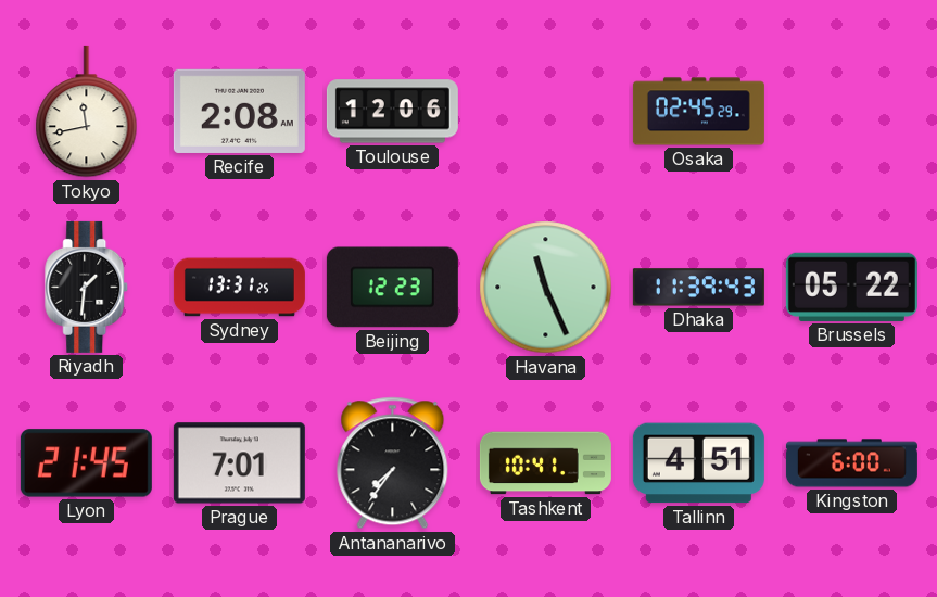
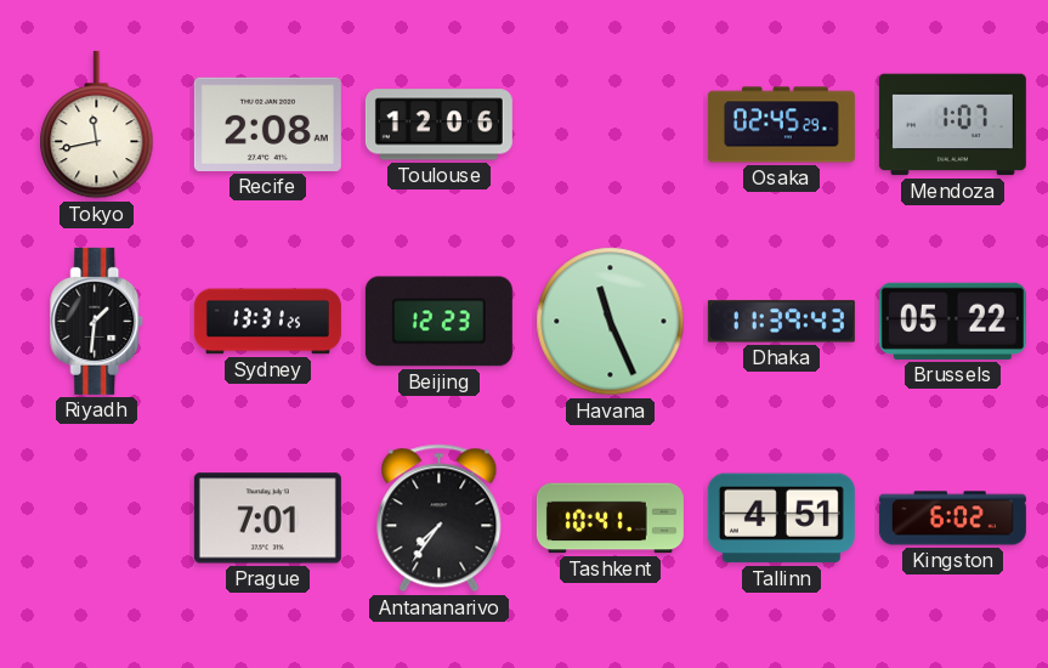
Mendoza: none -> 1:07
Lyon: 21:45 -> none
Kingston: 6:00 -> 6:02
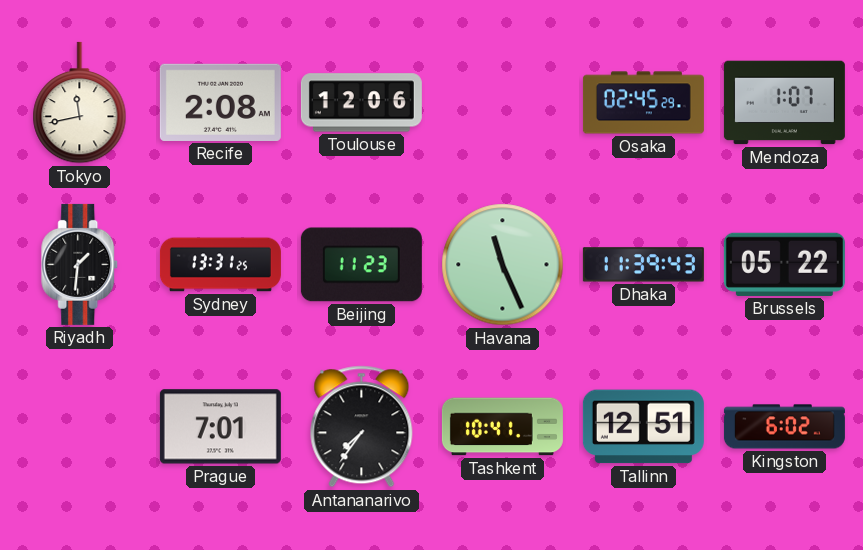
Beijing: 12:23 -> 11:23
Tallinn: 4:51 -> 12:51
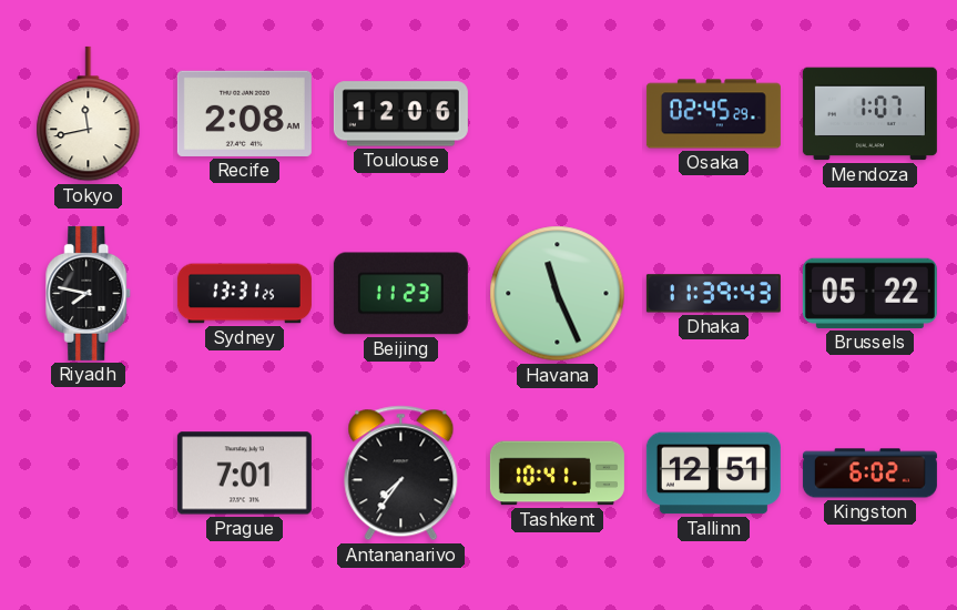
Riyadh: 1:31 -> 7:47
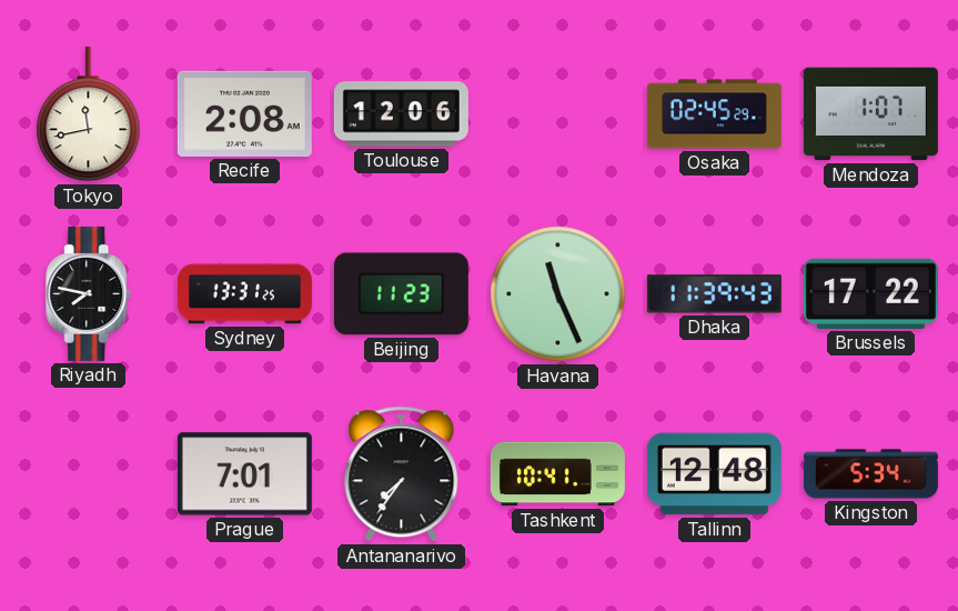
Brussels: 05:22 -> 17:22
Tallinn: 12:51 -> 12:48
Kingston: 6:02 -> 5:34
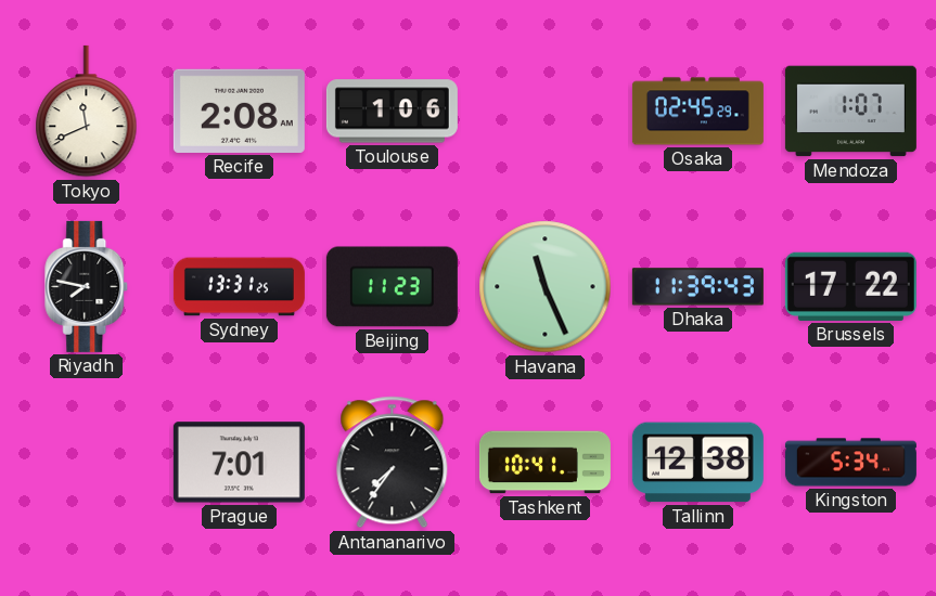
Tokyo: 11:43 -> 11:41
Toulouse: 12:06 -> 1:06
Tallinn: 12:48 -> 12:38
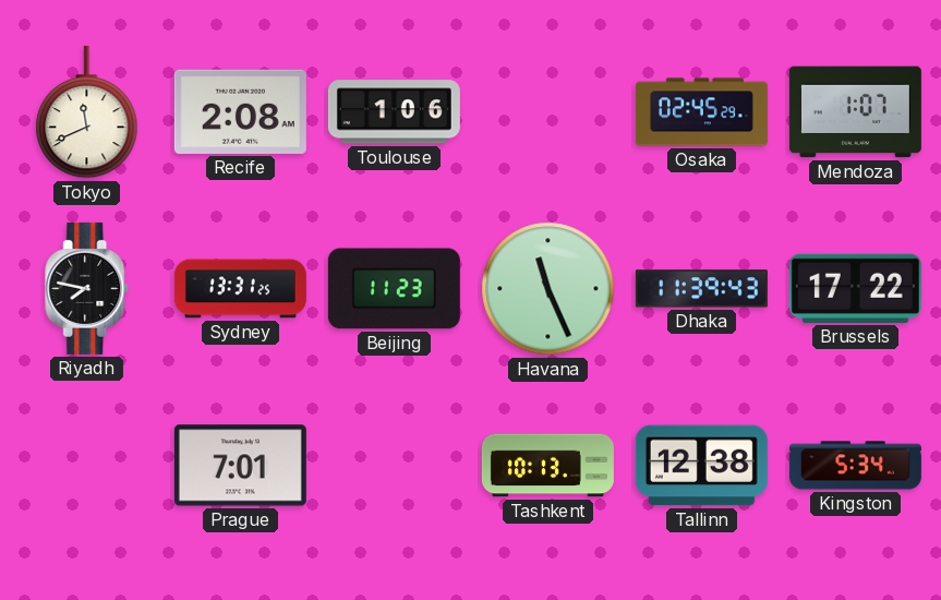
Antananarivo: 7:36 -> none
Tashkent: 10:41 -> 10:13
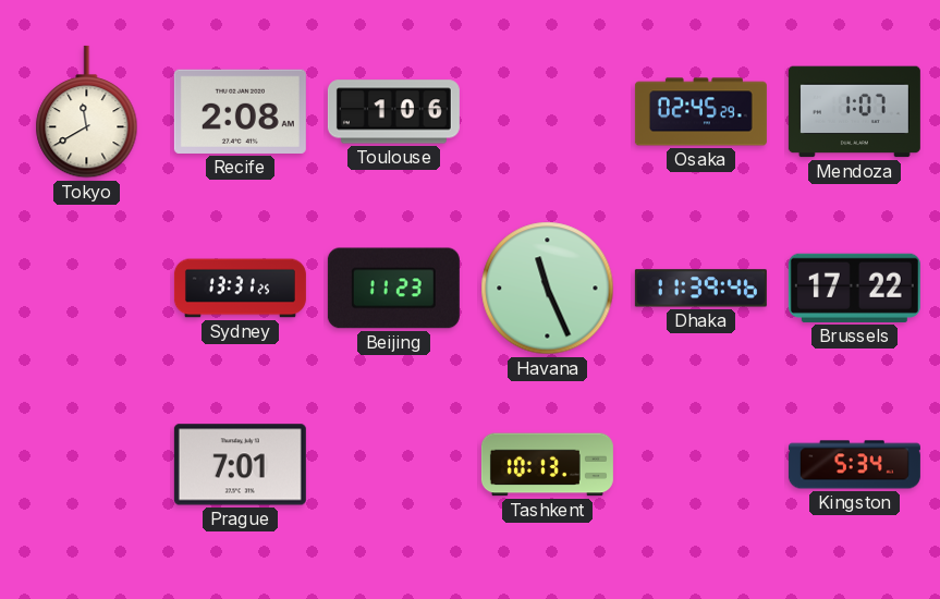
Tokyo: 11:41 -> 11:40
Riyadh: 7:47 -> none
Dhaka: 11:39:43 -> 11:39:46
Tallinn: 12:38 -> none
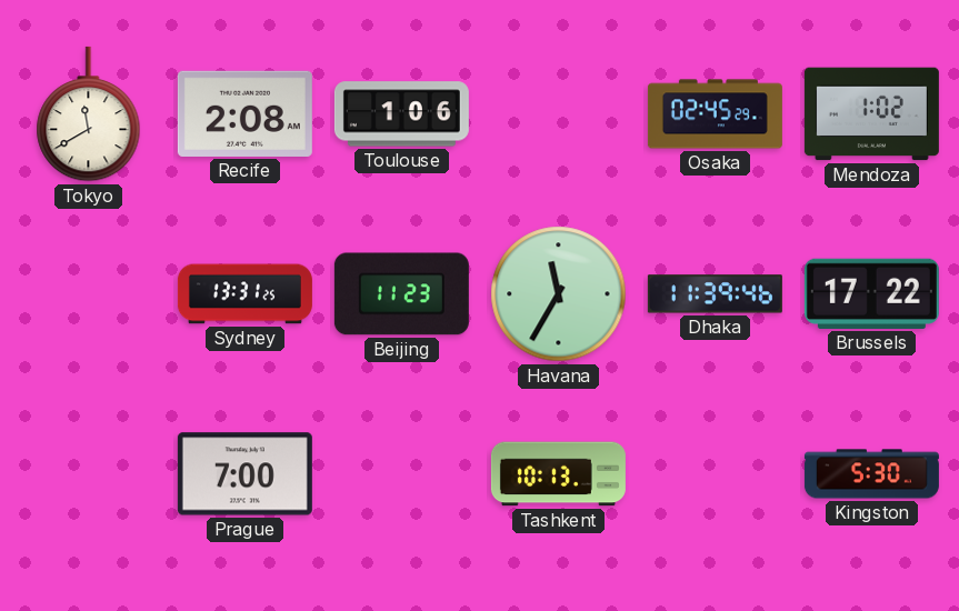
Mendoza: 1:07 -> 1:02
Havana: 11:26 -> 11:35
Prague: 7:01 -> 7:00
Kingston: 5:34 -> 5:30
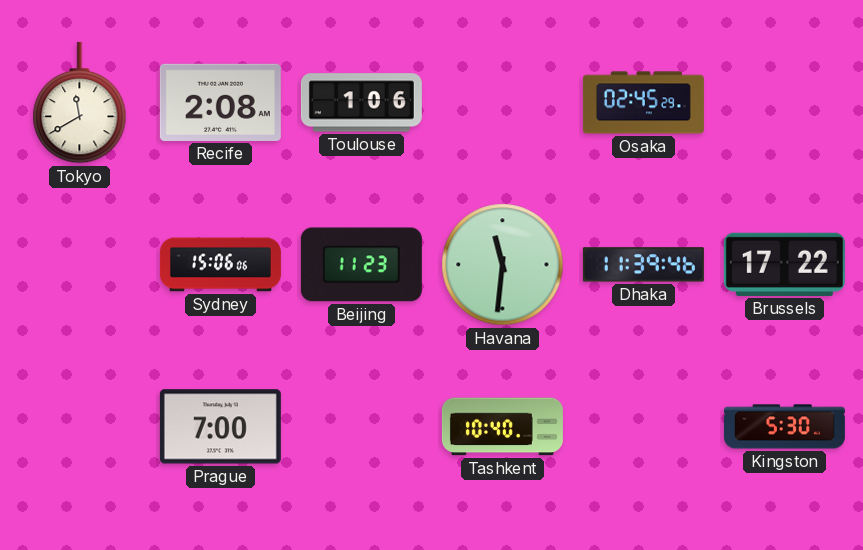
Mendoza: 1:02 -> none
Sydney: 13:31 -> 15:06
Havana: 11:35 -> 11:31
Tashkent: 10:13 -> 10:40
